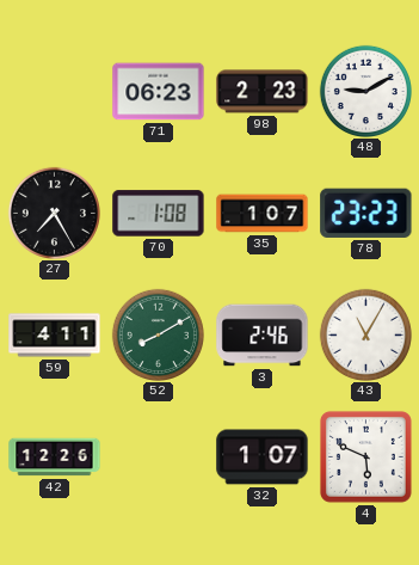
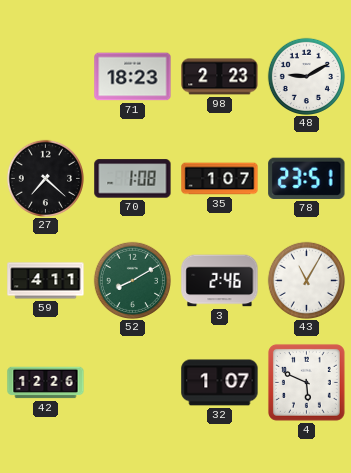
71: 06:23 -> 18:23
27: 7:25 -> 7:22
78: 23:23 -> 23:51
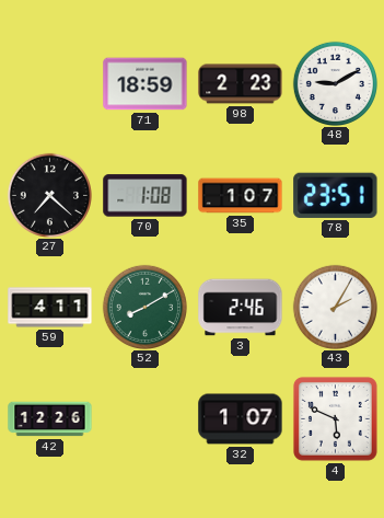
71: 18:23 -> 18:59
43: 11:05 -> 2:05
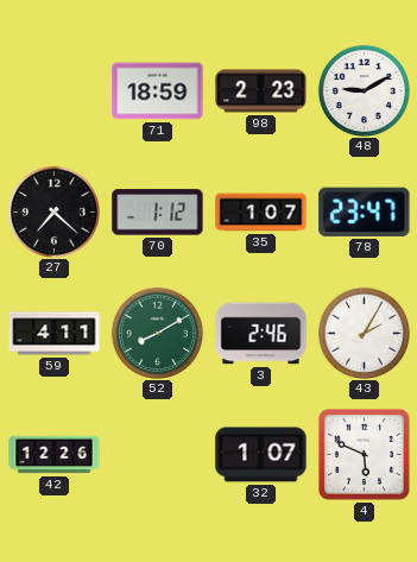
70: 1:08 -> 1:12
78: 23:51 -> 23:47
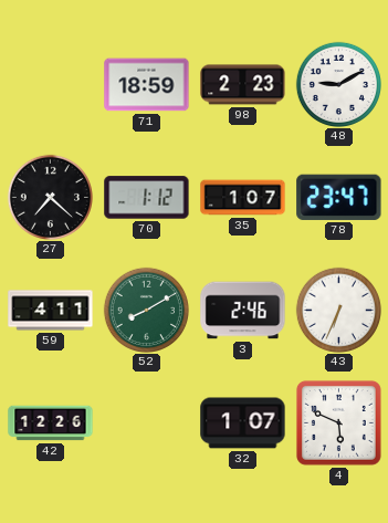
43: 2:05 -> 6:34
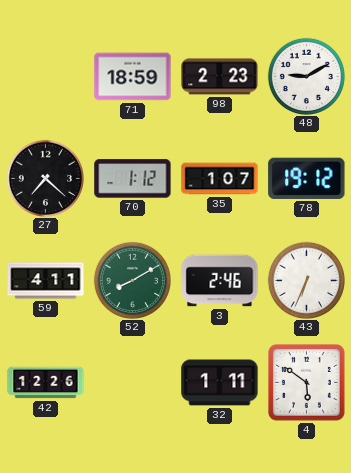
78: 23:47 -> 19:12
32: 1:07 -> 1:11
4: 5:49 -> 5:51
